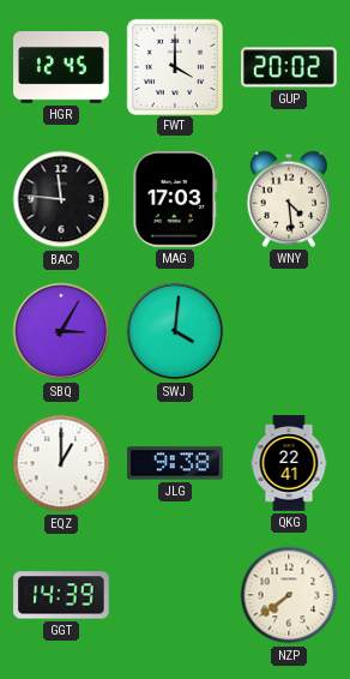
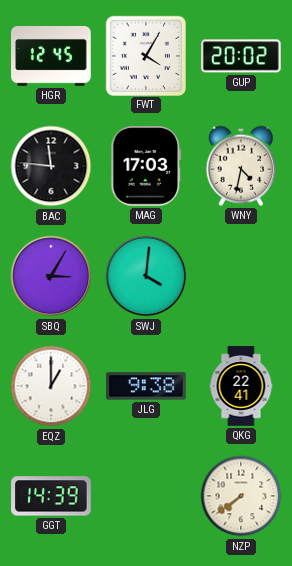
FWT: 4:00 -> 4:05
WNY: 4:29 -> 4:32
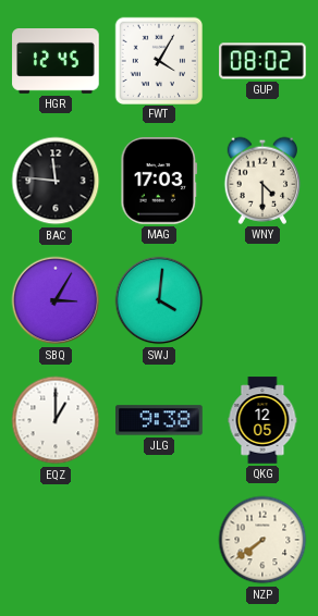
GUP: 20:02 -> 08:02
WNY: 4:32 -> 4:30
QKG: 22:41 -> 12:05
GGT: 14:39 -> none
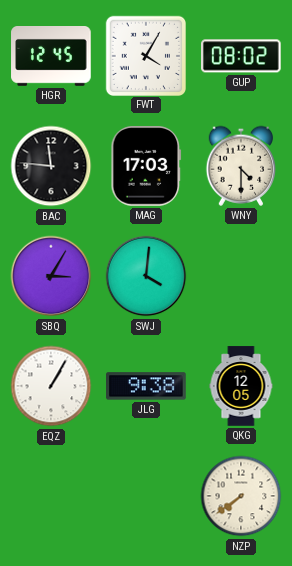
EQZ: 1:00 -> 1:05
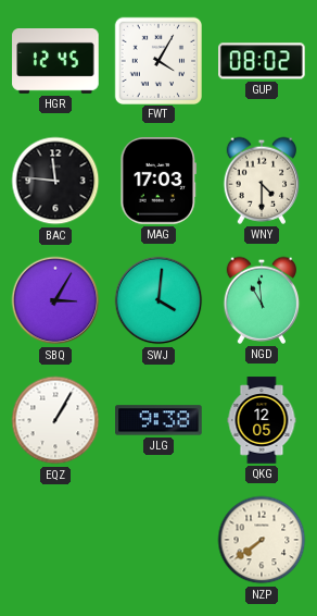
NGD: none -> 10:59
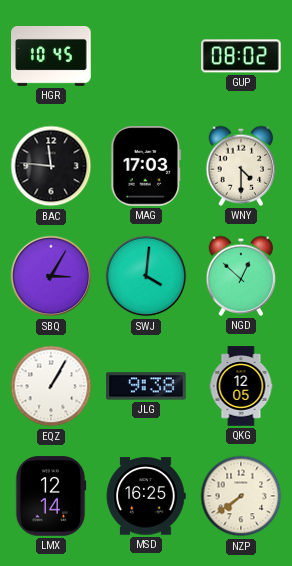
HGR: 12:45 -> 10:45
FWT: 4:05 -> none
NGD: 10:59 -> 12:52
LMX: none -> 12:14
MSD: none -> 16:25
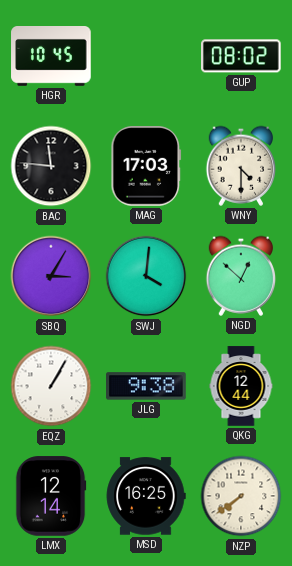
QKG: 12:05 -> 12:44
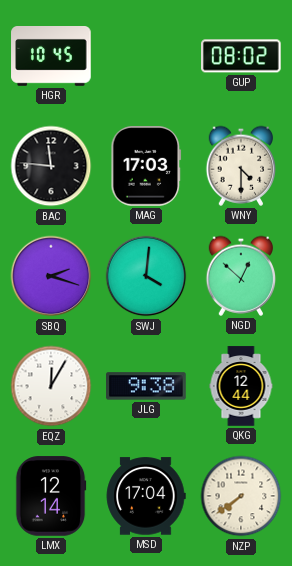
SBQ: 3:05 -> 2:18
EQZ: 1:05 -> 12:05
MSD: 16:25 -> 17:04
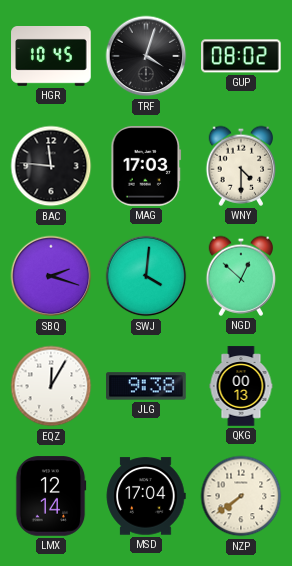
TRF: none -> 4:03
QKG: 12:44 -> 00:13
